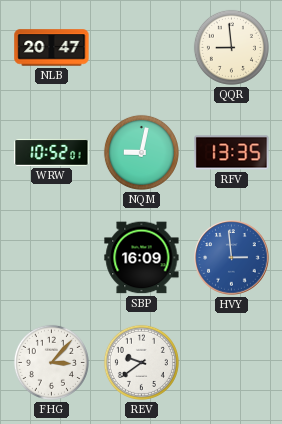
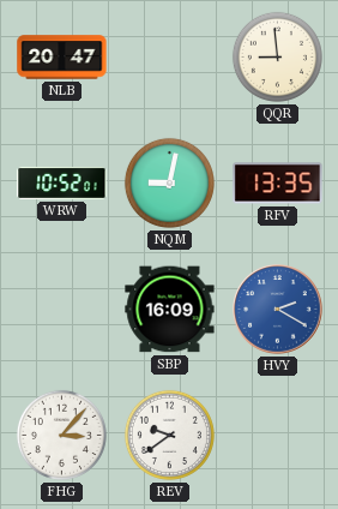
HVY: 2:59 -> 2:20
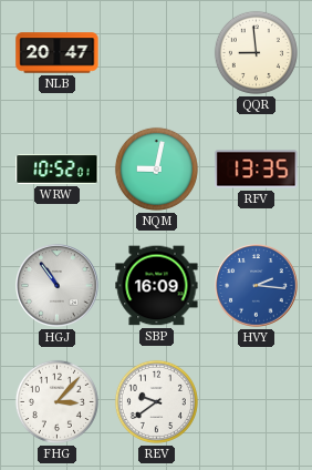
HGJ: none -> 10:54
HVY: 2:20 -> 2:16
